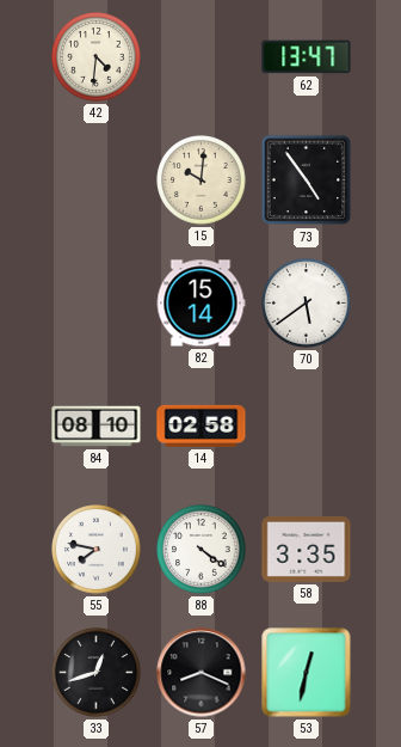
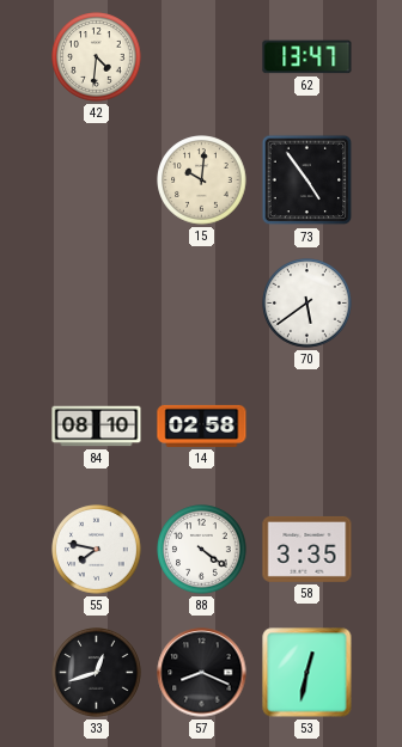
82: 15:14 -> none
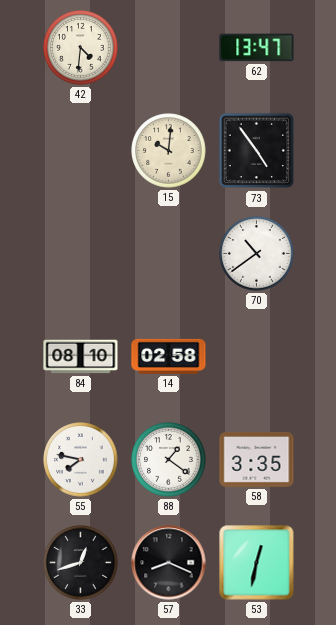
70: 5:39 -> 10:39
88: 4:21 -> 1:21
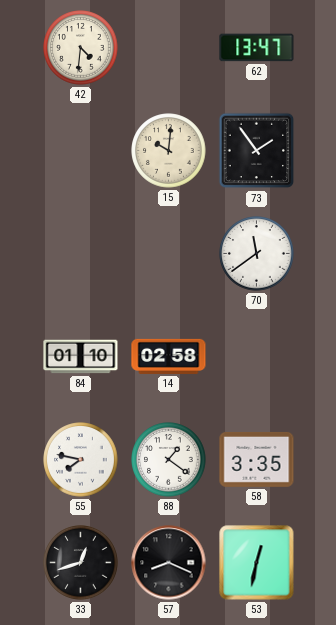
73: 4:54 -> 1:54
70: 10:39 -> 11:39
84: 08:10 -> 01:10
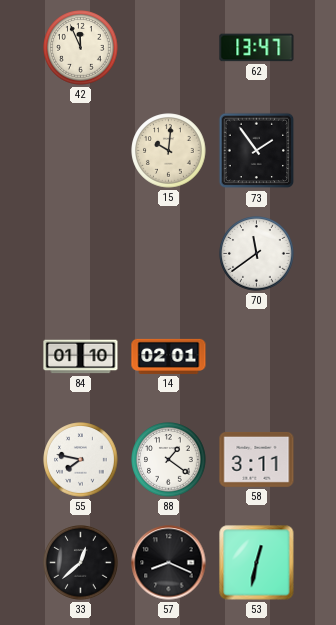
42: 4:31 -> 11:56
14: 02:58 -> 02:01
58: 3:35 -> 3:11
33: 12:42 -> 12:38
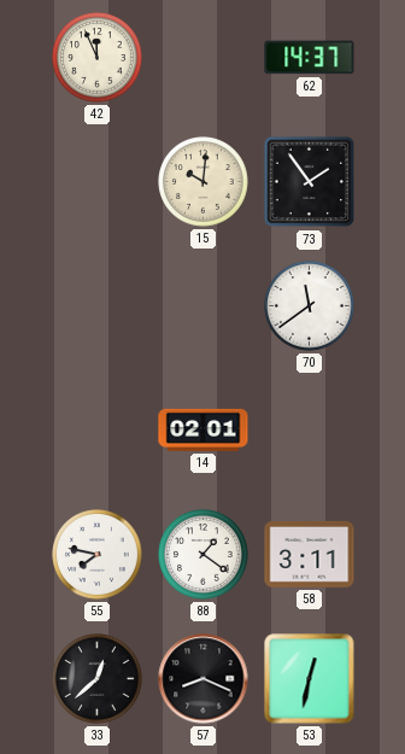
62: 13:47 -> 14:37
84: 01:10 -> none
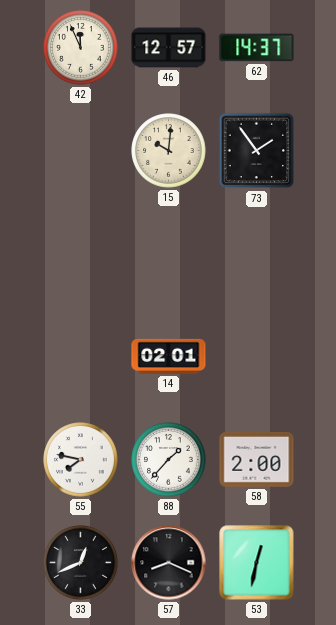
46: none -> 12:57
70: 11:39 -> none
88: 1:21 -> 1:37
58: 3:11 -> 2:00
33: 12:38 -> 12:41
